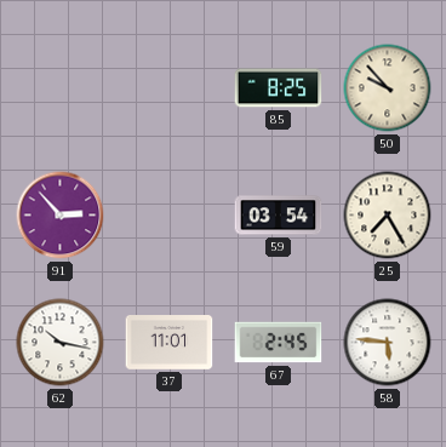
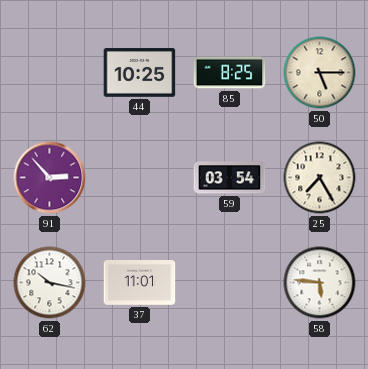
44: none -> 10:25
50: 9:53 -> 5:15
67: 2:45 -> none
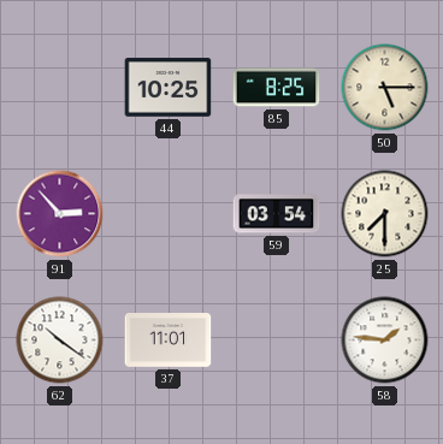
25: 7:25 -> 7:30
62: 10:17 -> 10:21
58: 5:46 -> 1:46
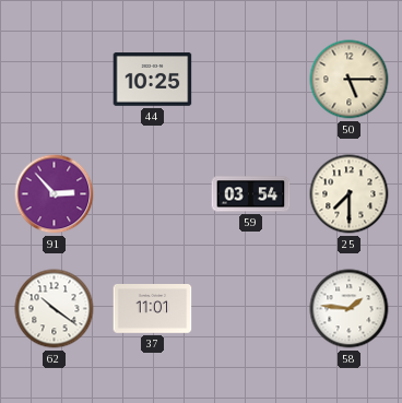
85: 8:25 -> none
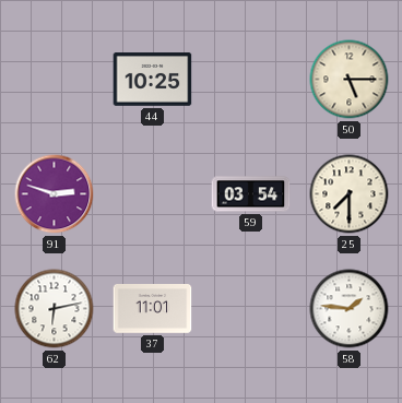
91: 2:53 -> 2:48
62: 10:21 -> 6:13
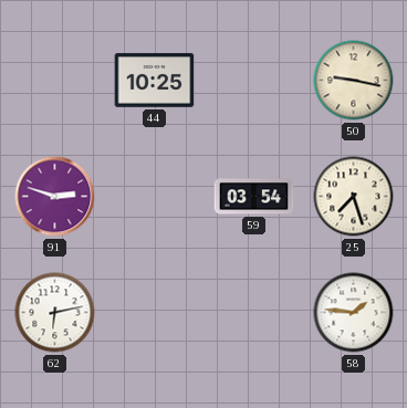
50: 5:15 -> 9:17
25: 7:30 -> 7:27
37: 11:01 -> none
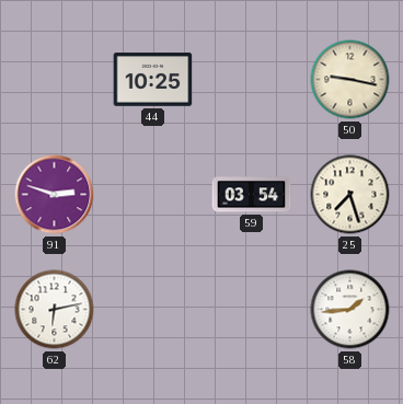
58: 1:46 -> 1:44
